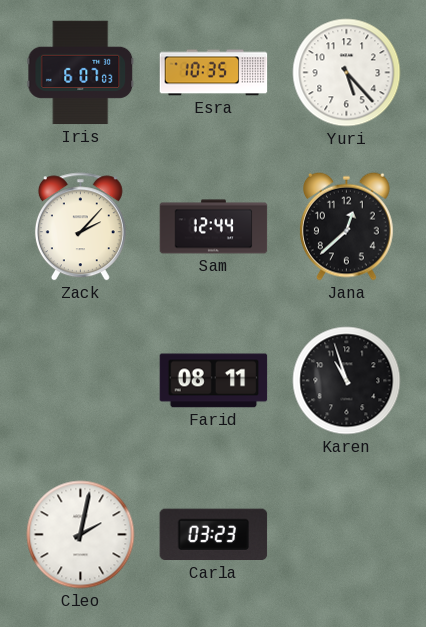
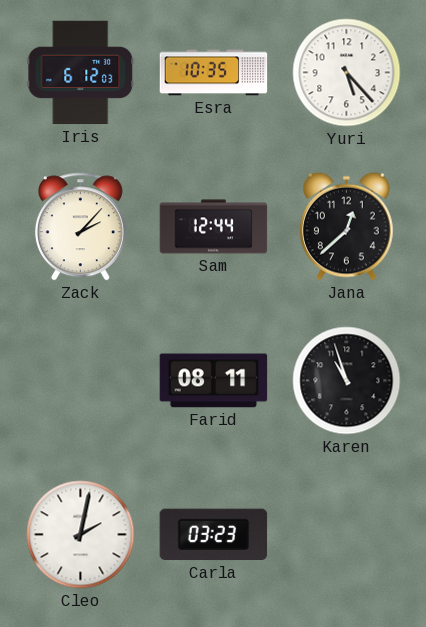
Iris: 6:07 -> 6:12
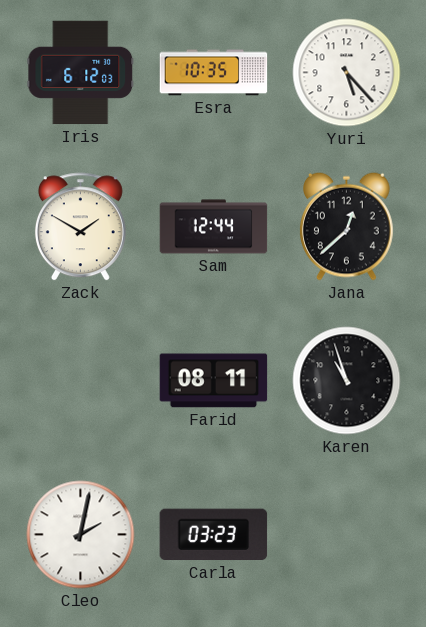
Zack: 2:07 -> 1:50
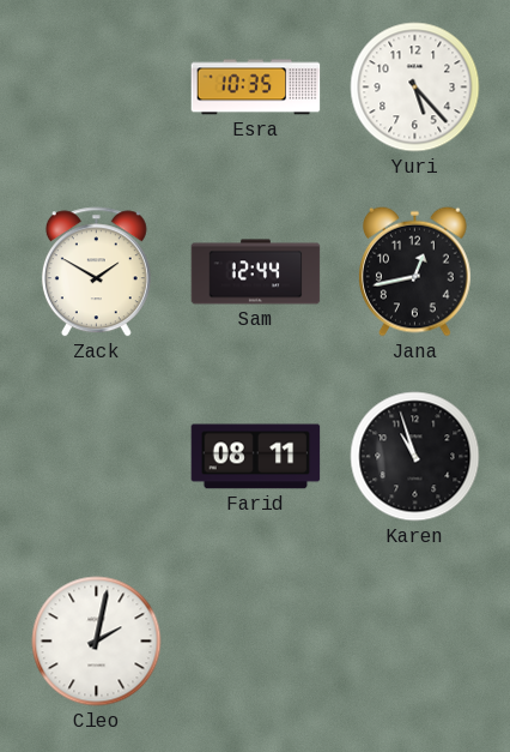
Iris: 6:12 -> none
Jana: 12:38 -> 12:43
Carla: 03:23 -> none
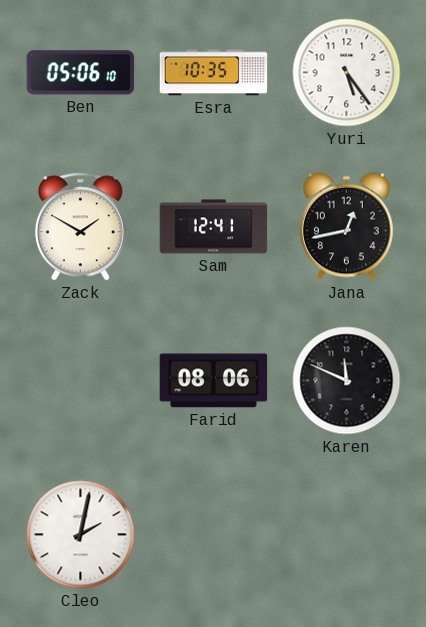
Ben: none -> 05:06
Yuri: 5:23 -> 5:24
Sam: 12:44 -> 12:41
Farid: 08:11 -> 08:06
Karen: 10:57 -> 11:49
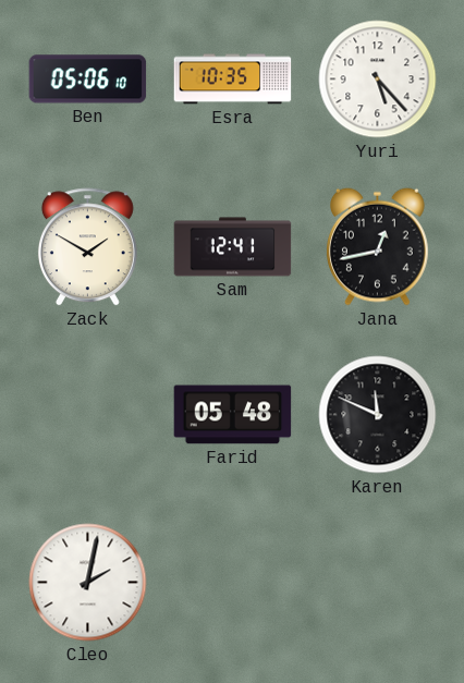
Yuri: 5:24 -> 5:23
Farid: 08:06 -> 05:48
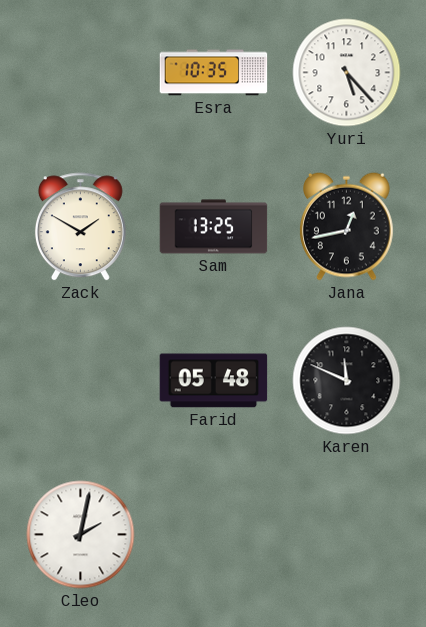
Ben: 05:06 -> none
Sam: 12:41 -> 13:25
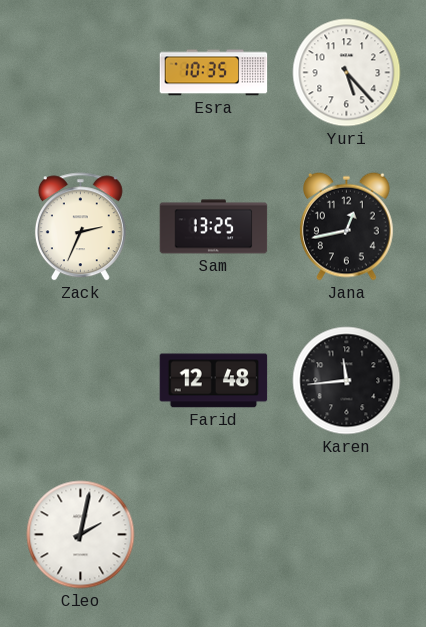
Zack: 1:50 -> 2:34
Farid: 05:48 -> 12:48
Karen: 11:49 -> 11:44
